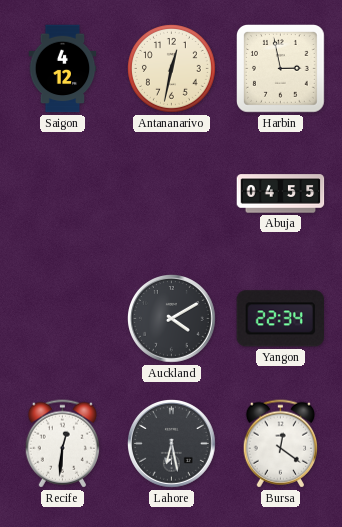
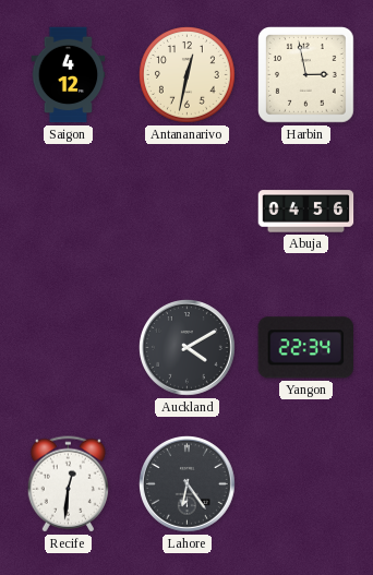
Abuja: 04:55 -> 04:56
Lahore: 6:28 -> 6:24
Bursa: 12:21 -> none
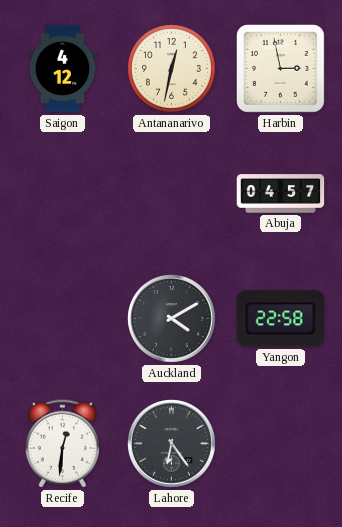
Abuja: 04:56 -> 04:57
Yangon: 22:34 -> 22:58
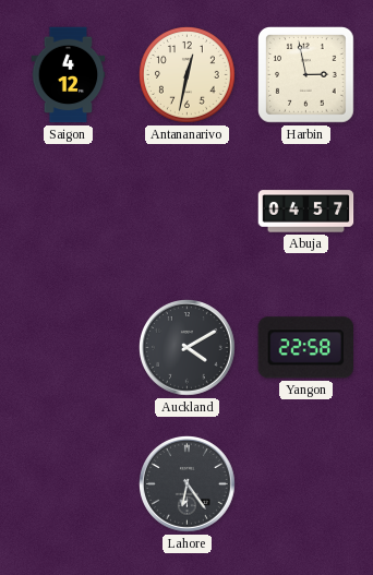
Recife: 12:31 -> none
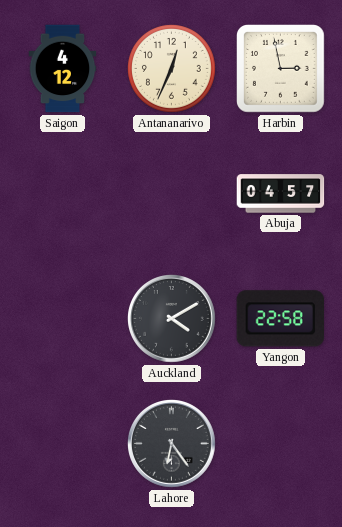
Antananarivo: 12:32 -> 12:34
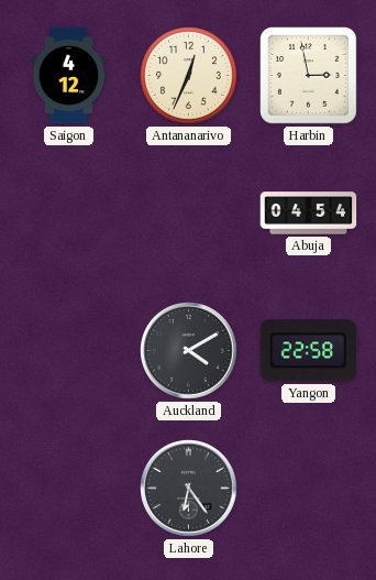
Abuja: 04:57 -> 04:54
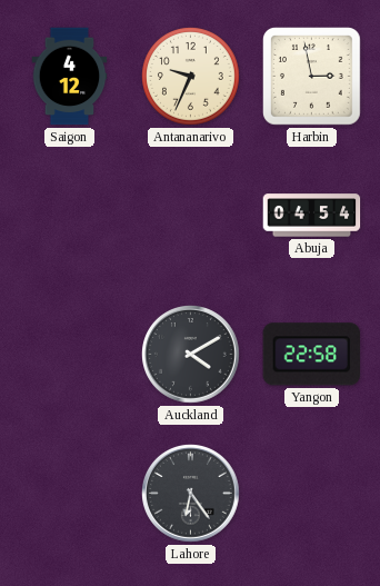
Antananarivo: 12:34 -> 9:34
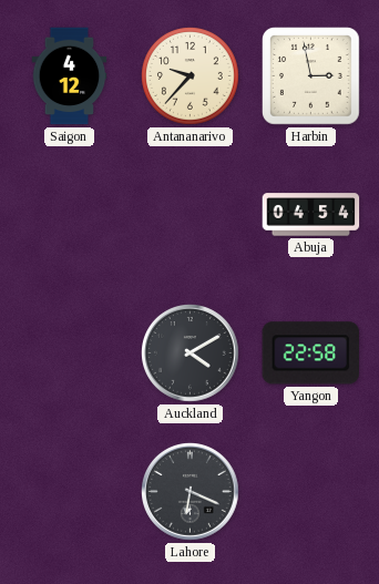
Antananarivo: 9:34 -> 9:37
Lahore: 6:24 -> 6:19
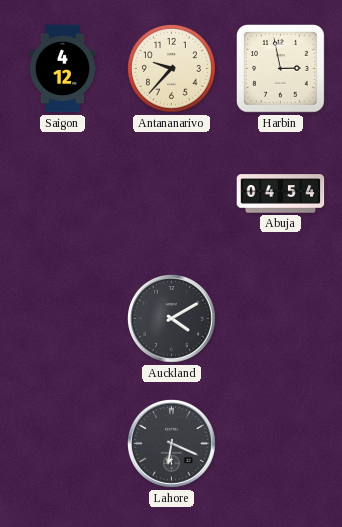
Yangon: 22:58 -> none
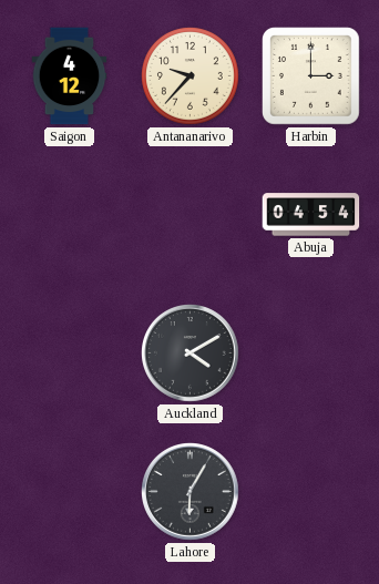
Harbin: 2:58 -> 3:00
Lahore: 6:19 -> 6:05
